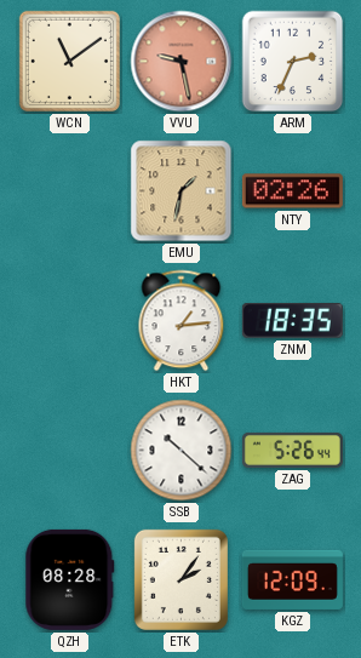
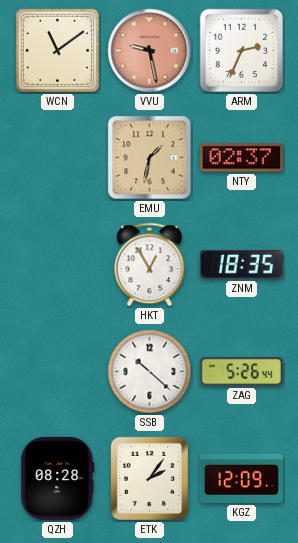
NTY: 02:26 -> 02:37
HKT: 1:14 -> 12:55
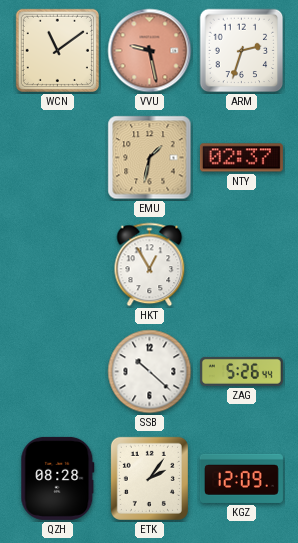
ARM: 2:34 -> 2:33
ZNM: 18:35 -> none
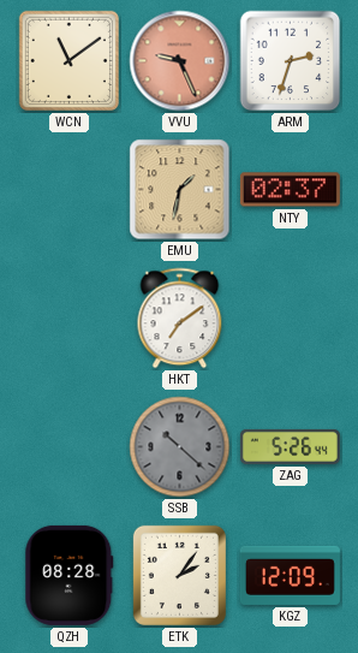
VVU: 9:28 -> 9:26
HKT: 12:55 -> 7:09
SSB dial: white -> grey
